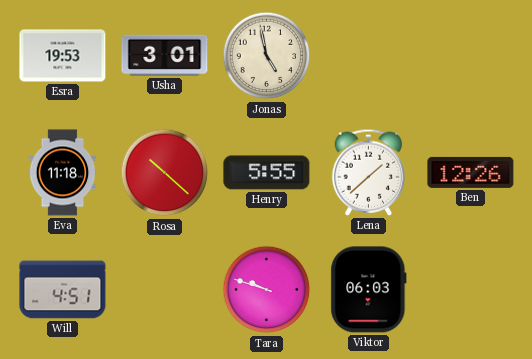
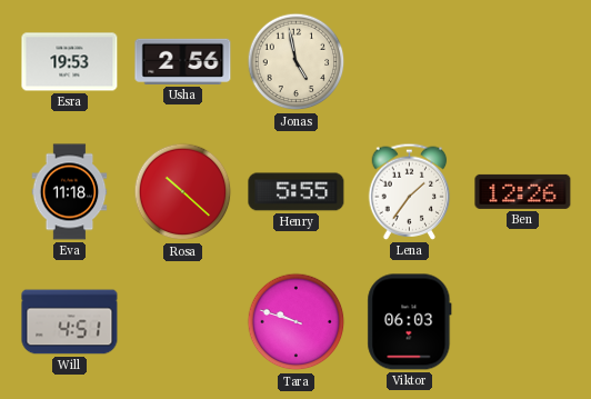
Usha: 3:01 -> 2:56
Lena: 1:38 -> 1:36
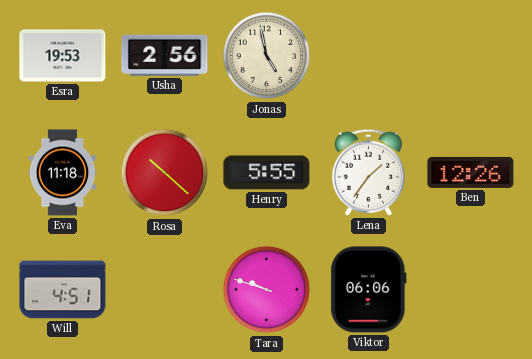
Viktor: 06:03 -> 06:06
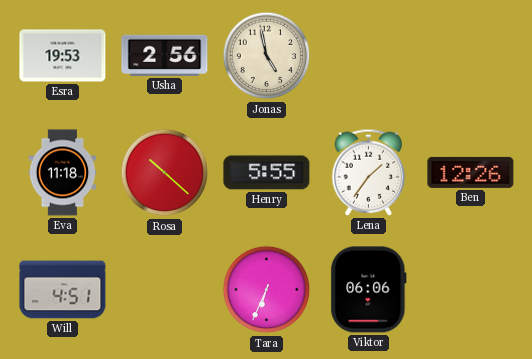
Tara: 9:48 -> 6:34
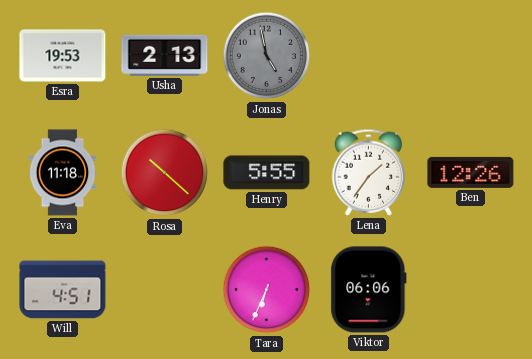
Usha: 2:56 -> 2:13
Jonas dial: cream -> grey
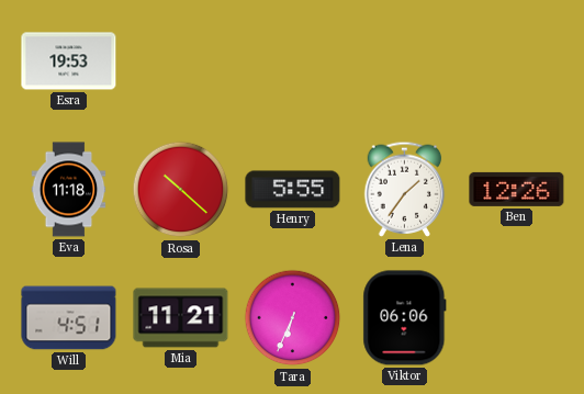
Usha: 2:13 -> none
Jonas: 4:58 -> none
Mia: none -> 11:21
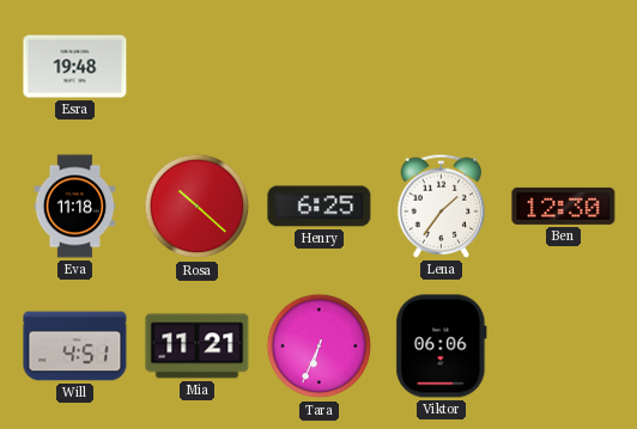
Esra: 19:53 -> 19:48
Henry: 5:55 -> 6:25
Ben: 12:26 -> 12:30
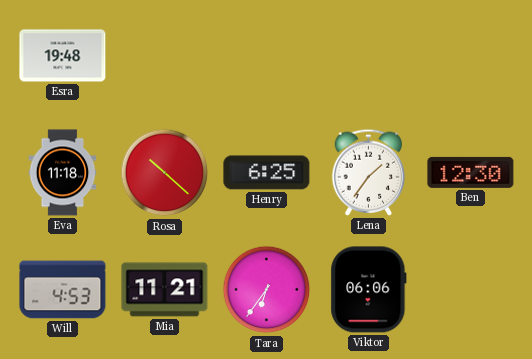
Will: 4:51 -> 4:53
Tara: 6:34 -> 6:36
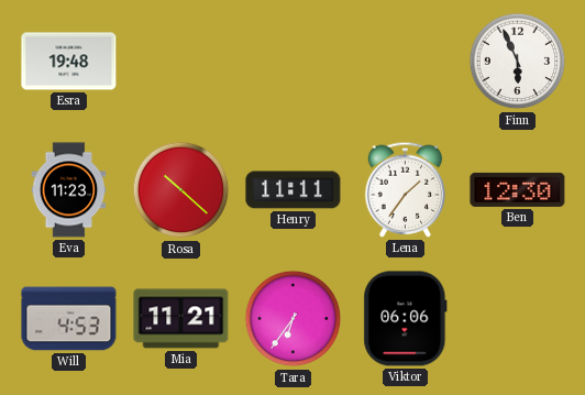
Finn: none -> 5:56
Eva: 11:18 -> 11:23
Henry: 6:25 -> 11:11
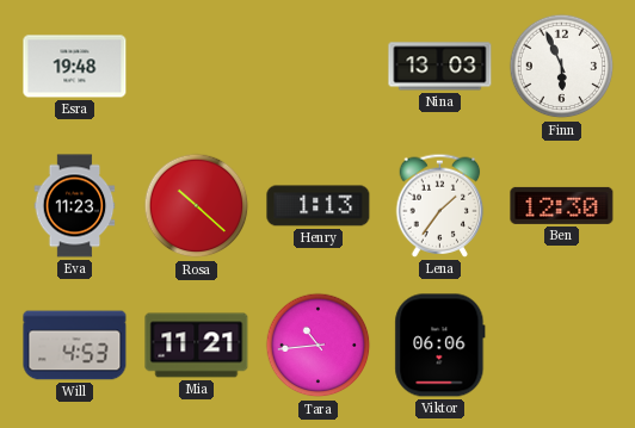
Nina: none -> 13:03
Henry: 11:11 -> 1:13
Tara: 6:36 -> 10:44
